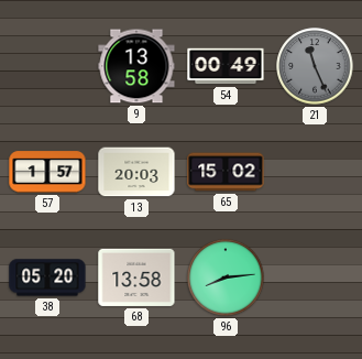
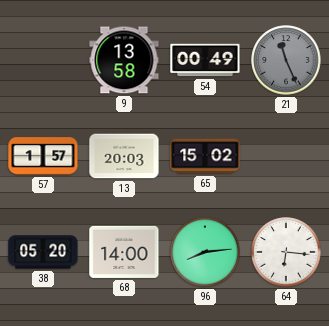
68: 13:58 -> 14:00
64: none -> 6:16
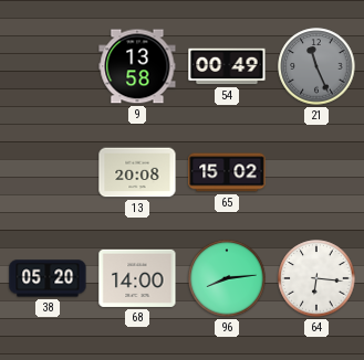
57: 1:57 -> none
13: 20:03 -> 20:08
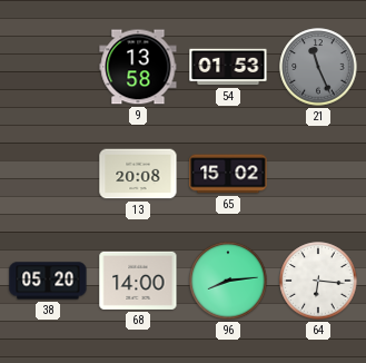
54: 00:49 -> 01:53
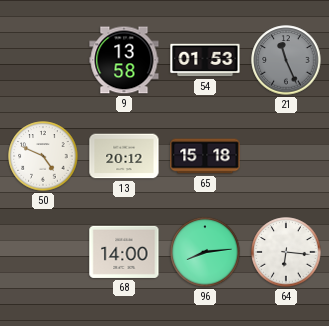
50: none -> 4:49
13: 20:08 -> 20:12
65: 15:02 -> 15:18
38: 05:20 -> none
